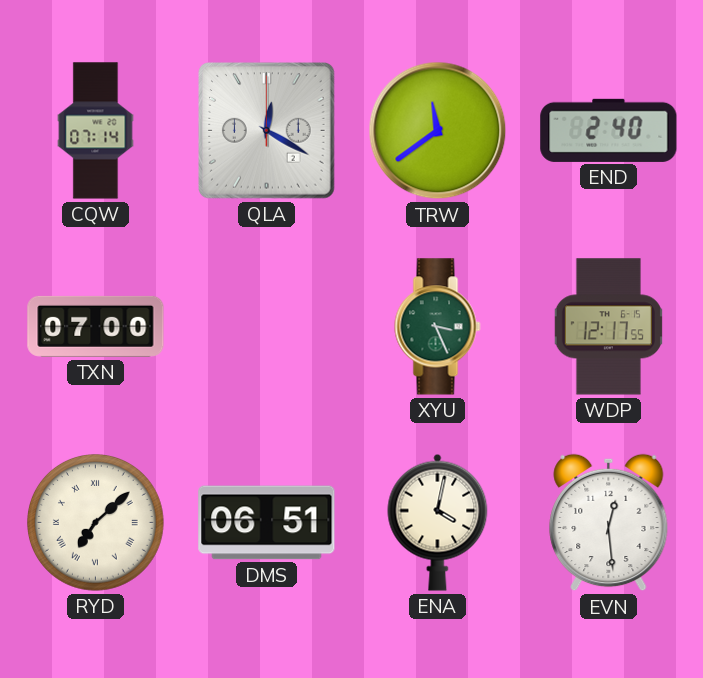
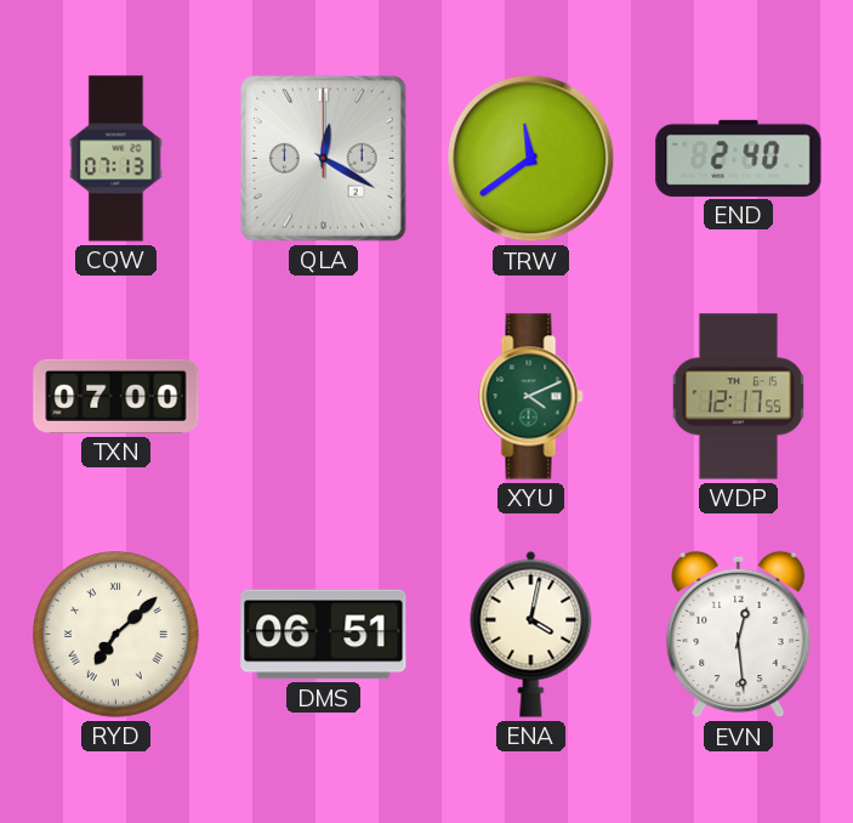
CQW: 07:14 -> 07:13
XYU: 3:26 -> 4:11
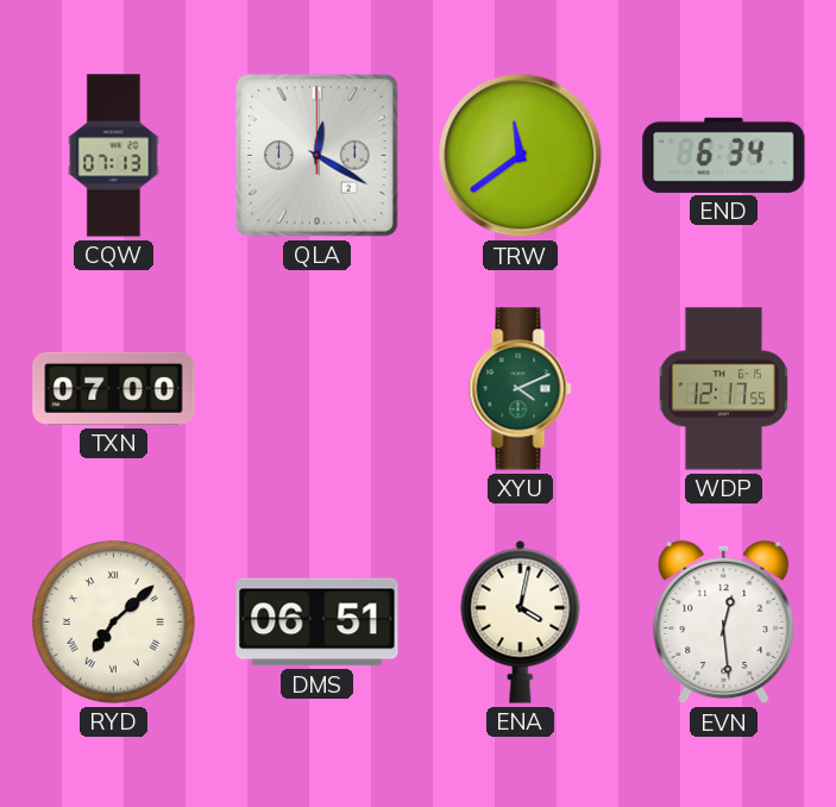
END: 2:40 -> 6:34
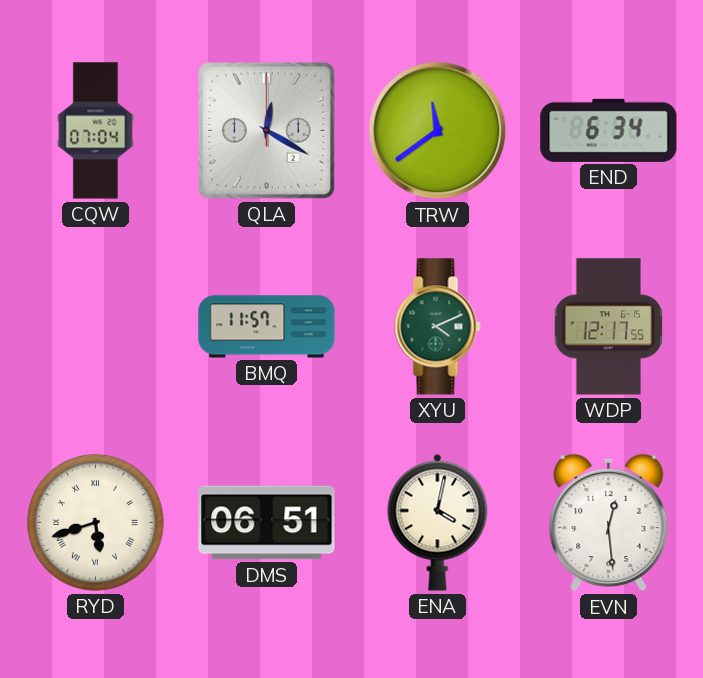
CQW: 07:13 -> 07:04
TXN: 07:00 -> none
BMQ: none -> 11:57
RYD: 7:08 -> 5:42
